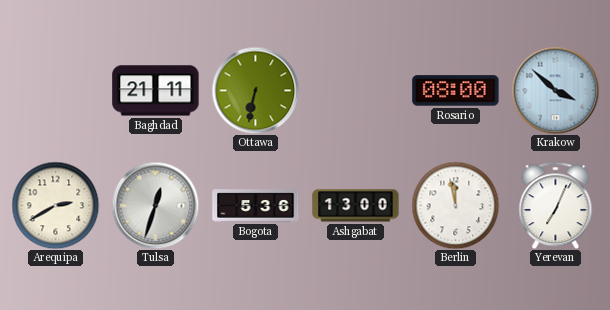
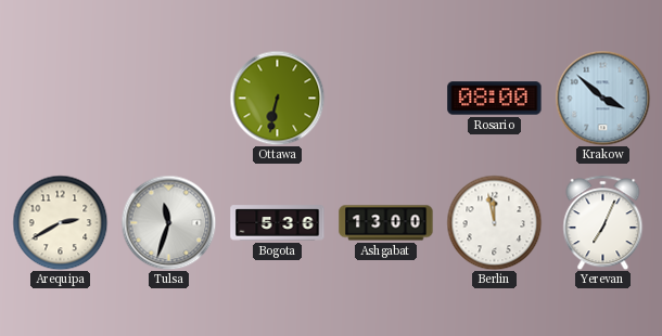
Baghdad: 21:11 -> none
Tulsa: 12:33 -> 11:33
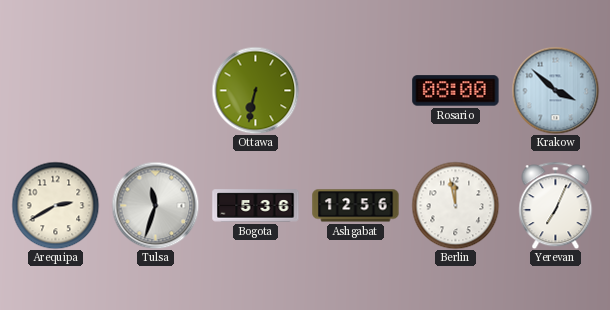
Ashgabat: 13:00 -> 12:56
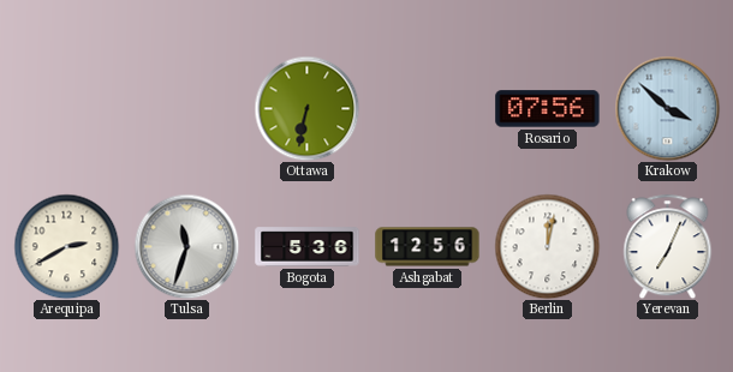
Rosario: 08:00 -> 07:56
Berlin: 11:58 -> 12:02
